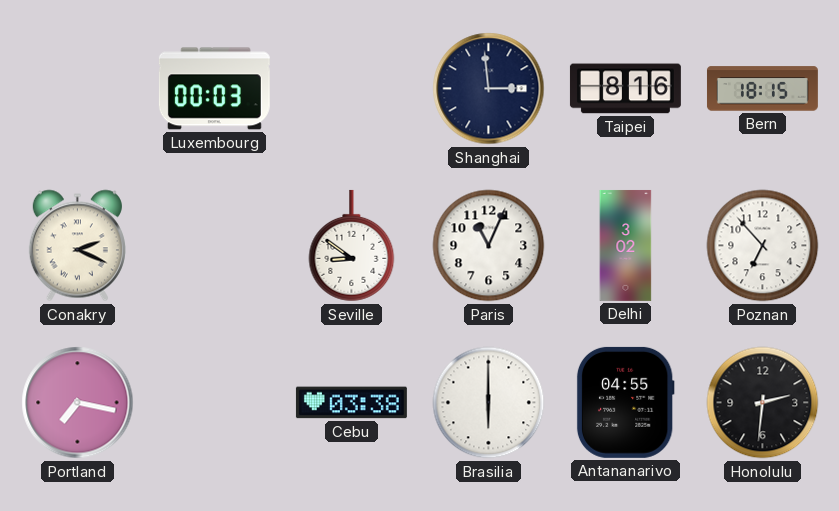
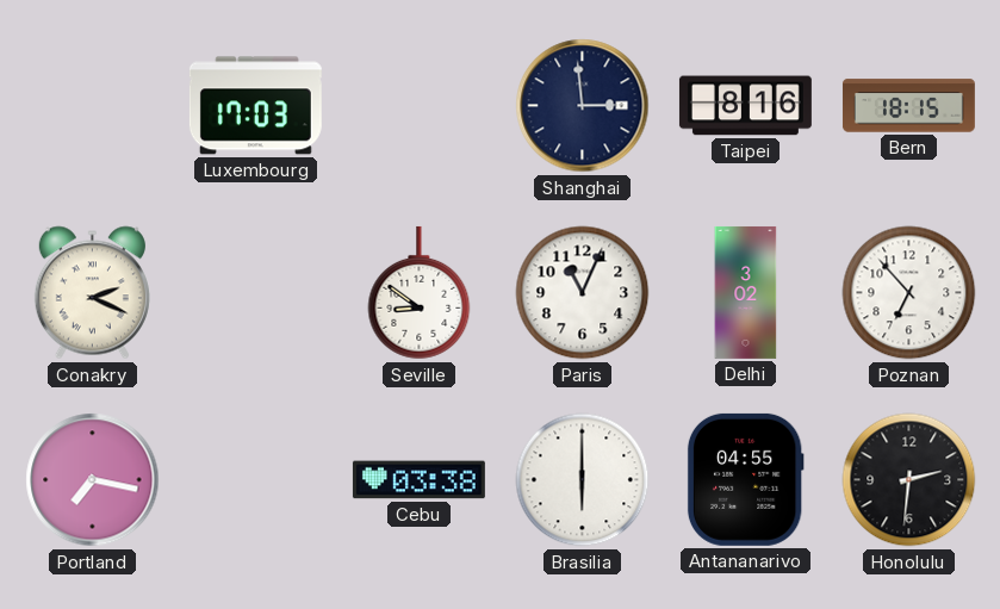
Luxembourg: 00:03 -> 17:03
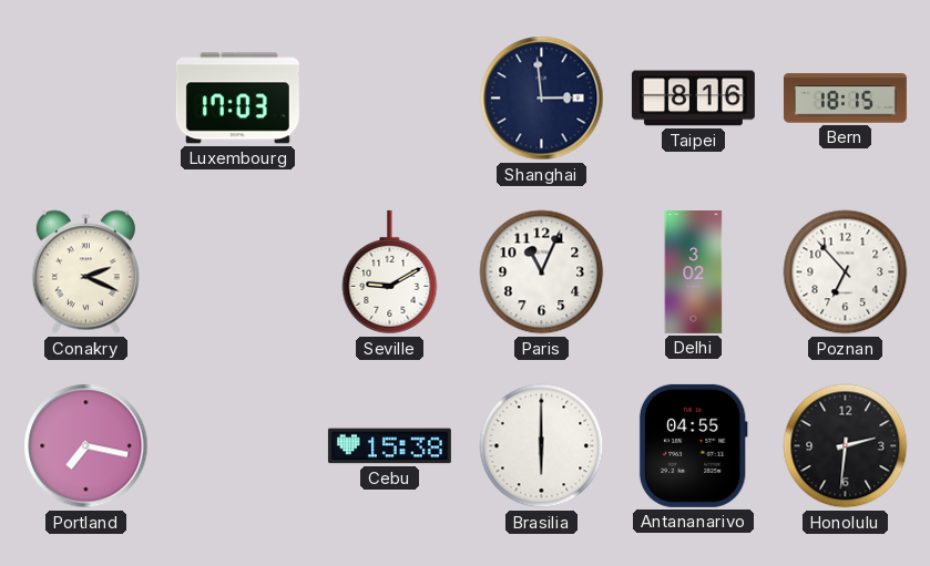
Seville: 8:51 -> 9:10
Cebu: 03:38 -> 15:38
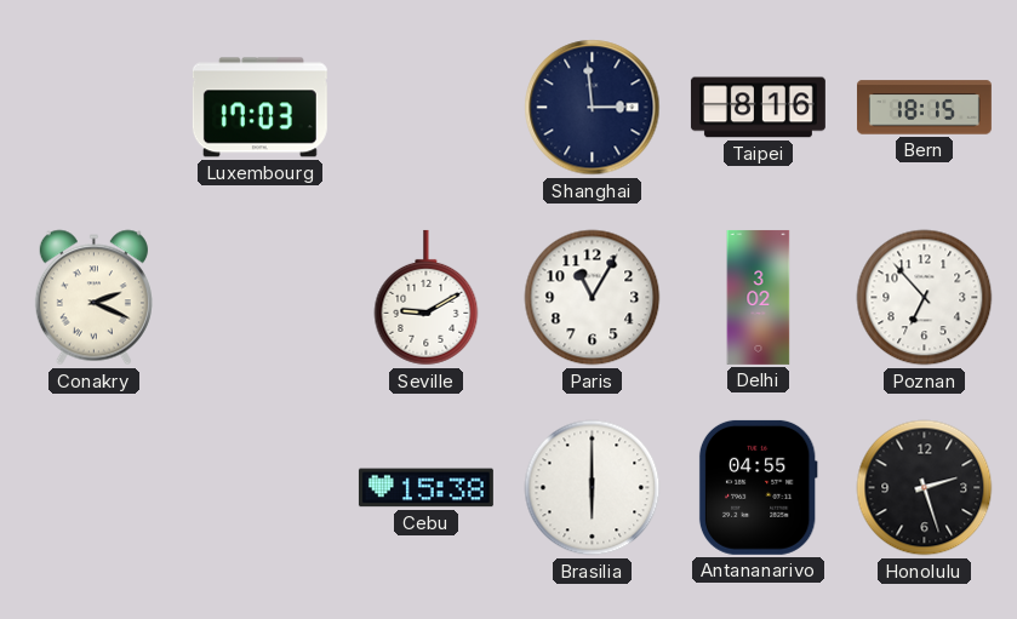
Paris: 11:04 -> 11:05
Portland: 7:17 -> none
Honolulu: 2:31 -> 2:27
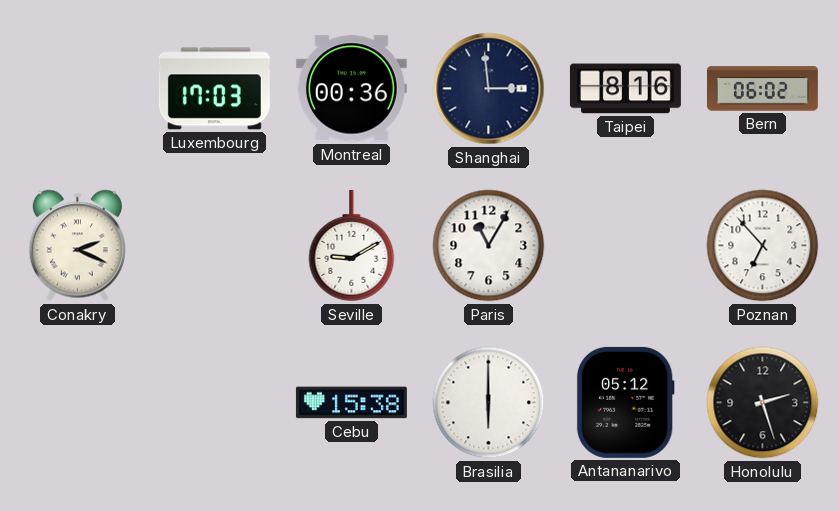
Montreal: none -> 00:36
Bern: 18:15 -> 06:02
Delhi: 3:02 -> none
Antananarivo: 04:55 -> 05:12
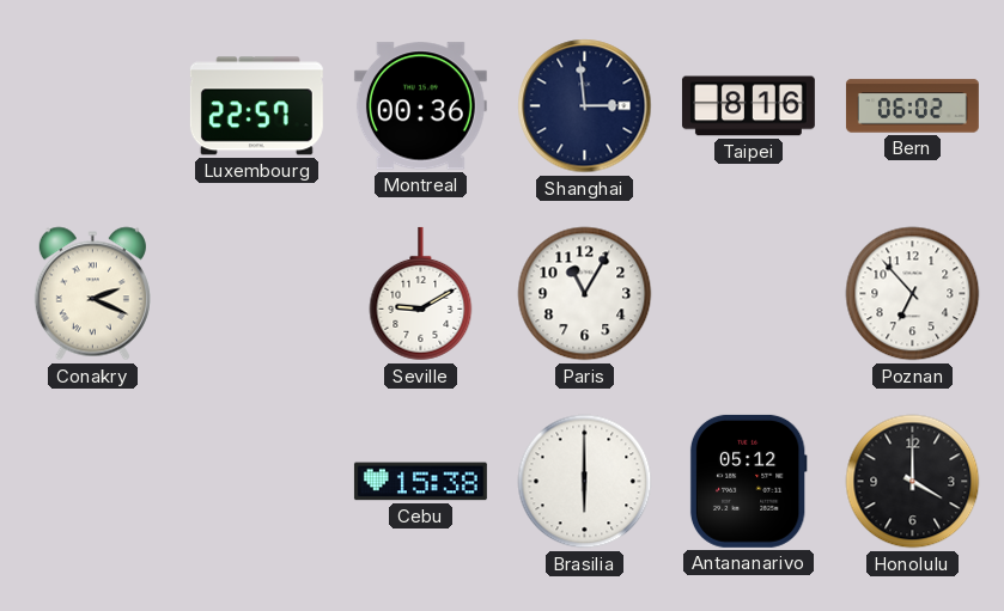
Luxembourg: 17:03 -> 22:57
Honolulu: 2:27 -> 4:00
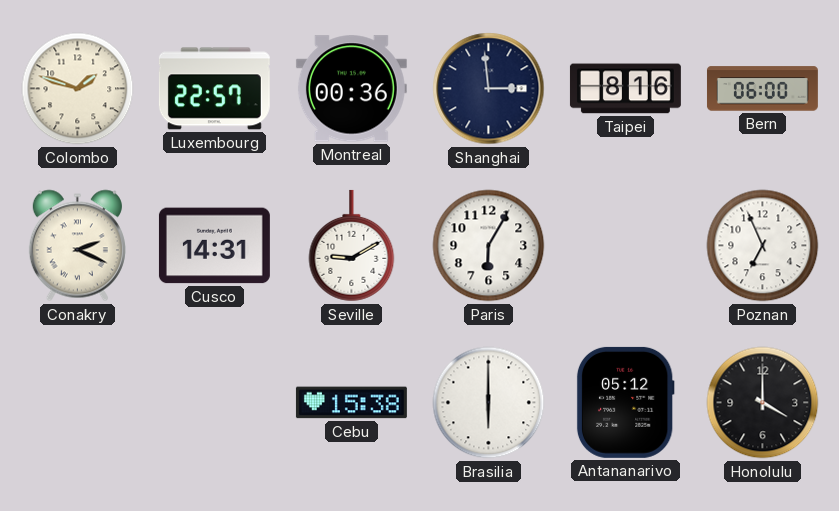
Colombo: none -> 1:48
Bern: 06:02 -> 06:00
Cusco: none -> 14:31
Paris: 11:05 -> 6:05
Poznan: 6:53 -> 6:56
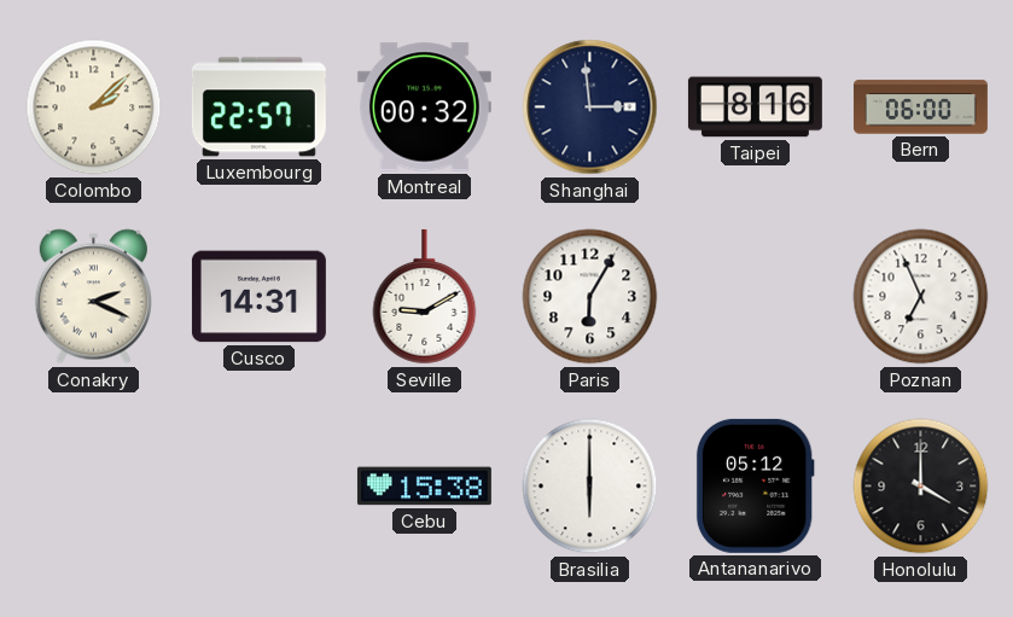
Colombo: 1:48 -> 2:08
Montreal: 00:36 -> 00:32
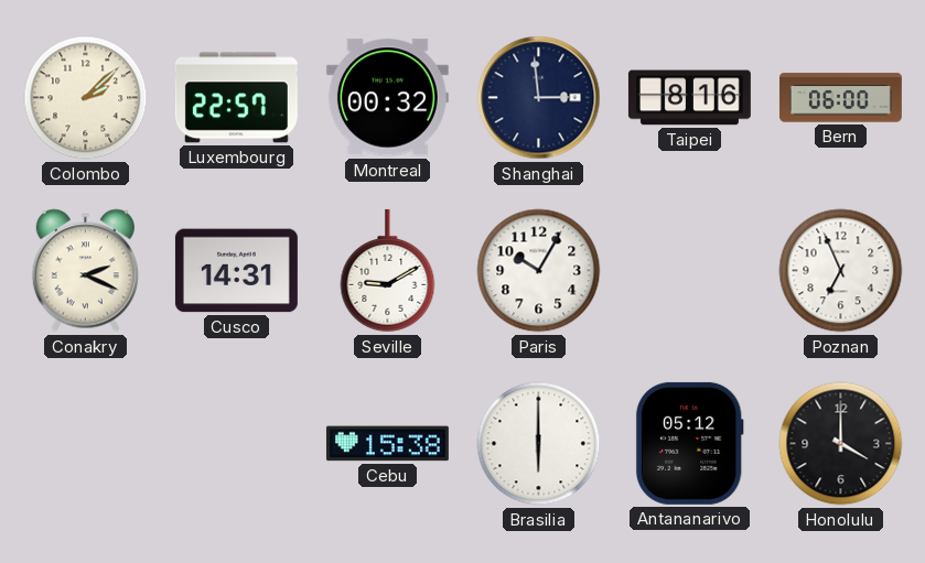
Paris: 6:05 -> 10:05
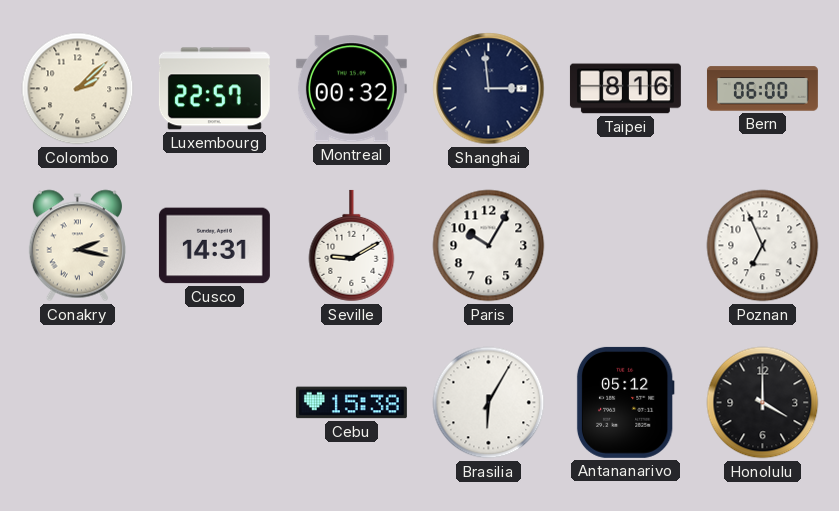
Conakry: 2:19 -> 2:17
Brasilia: 6:00 -> 6:05
